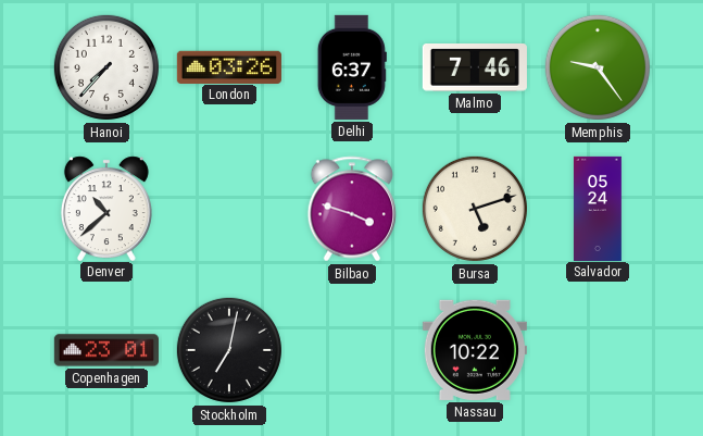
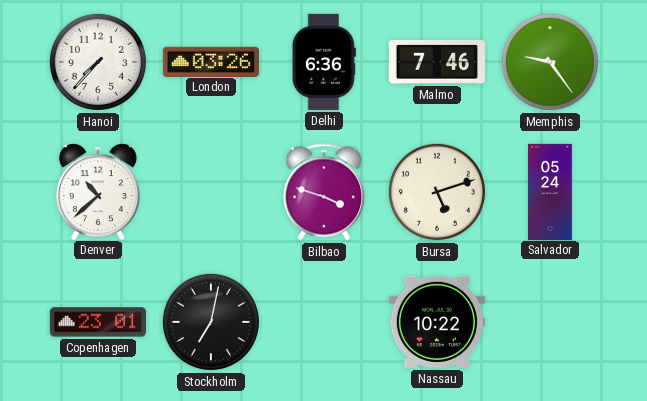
Delhi: 6:37 -> 6:36
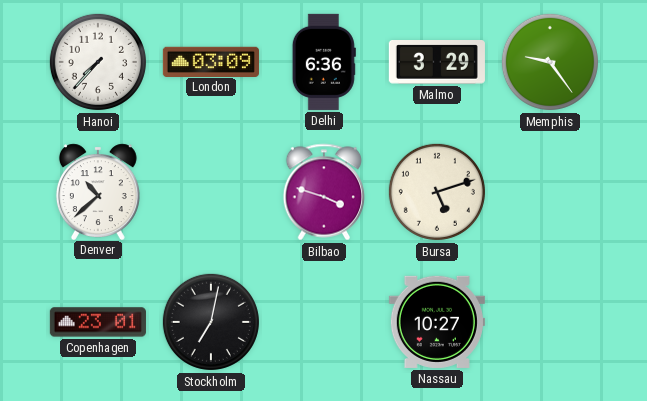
London: 03:26 -> 03:09
Malmo: 7:46 -> 3:29
Salvador: 05:24 -> none
Nassau: 10:22 -> 10:27
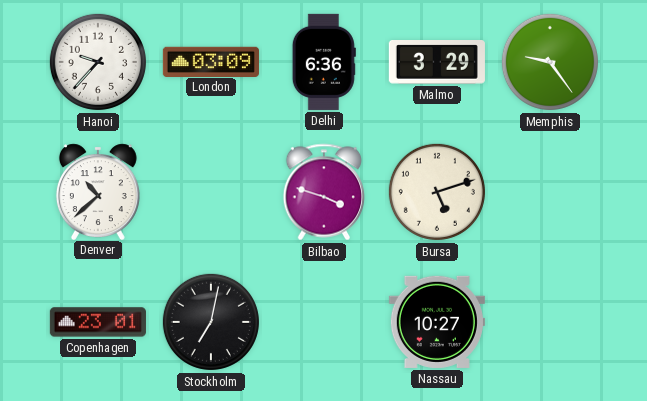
Hanoi: 7:37 -> 9:37
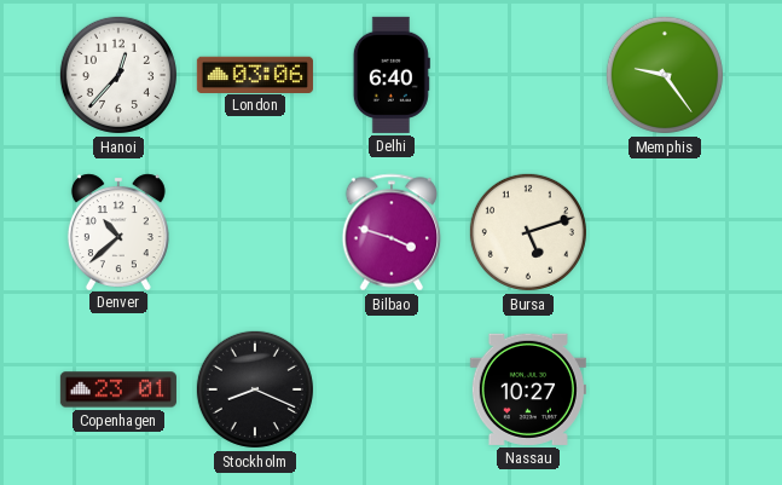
Hanoi: 9:37 -> 12:37
London: 03:09 -> 03:06
Delhi: 6:36 -> 6:40
Malmo: 3:29 -> none
Stockholm: 7:02 -> 8:19
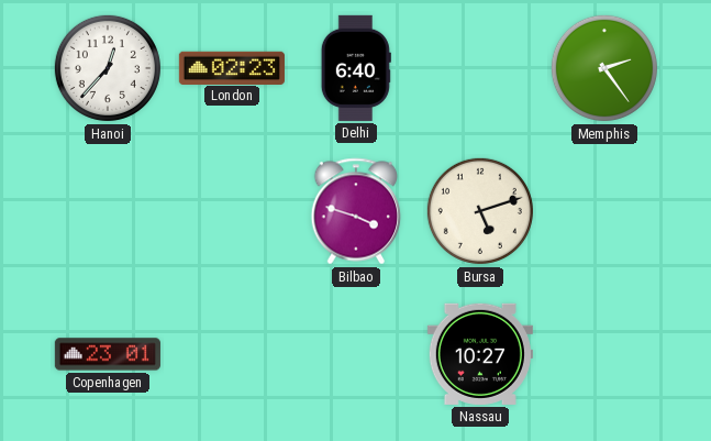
London: 03:06 -> 02:23
Memphis: 9:24 -> 2:24
Denver: 10:38 -> none
Stockholm: 8:19 -> none
